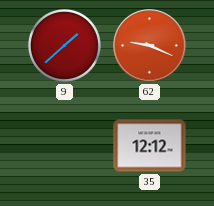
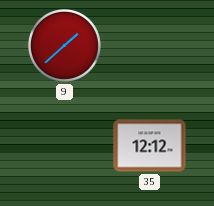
62: 9:19 -> none
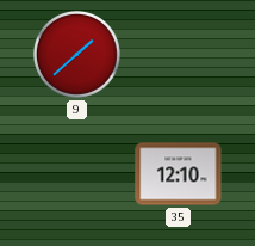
35: 12:12 -> 12:10
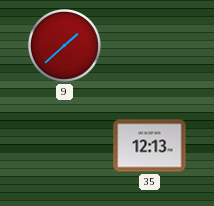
35: 12:10 -> 12:13
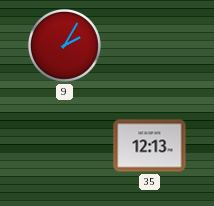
9: 1:38 -> 2:05
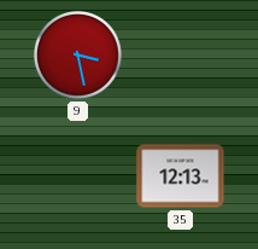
9: 2:05 -> 3:28
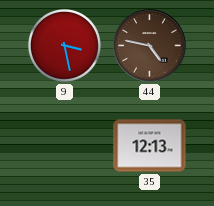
44: none -> 4:47
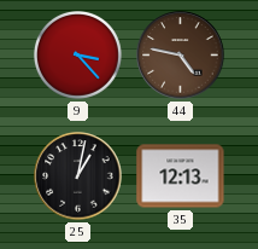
9: 3:28 -> 3:23
25: none -> 1:02
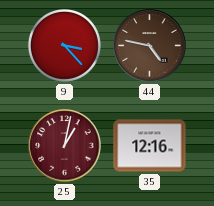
25 dial: black -> burgundy
35: 12:13 -> 12:16
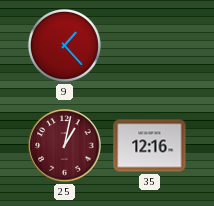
9: 3:23 -> 1:23
44: 4:47 -> none
